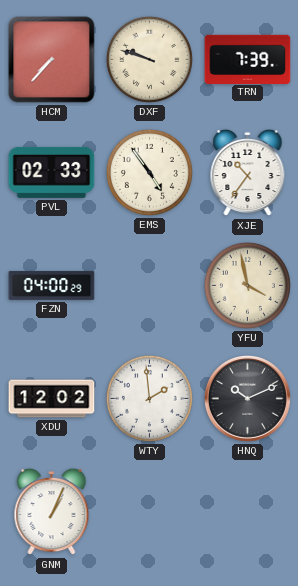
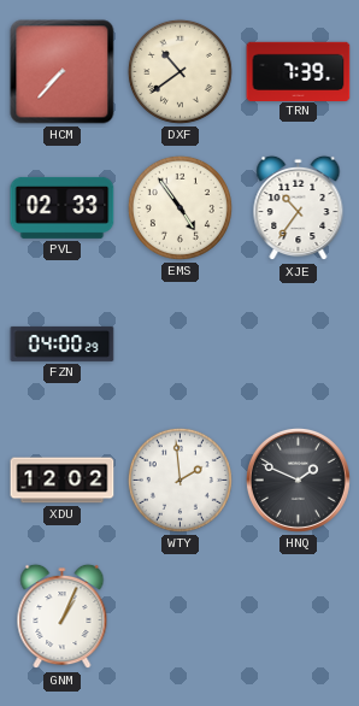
DXF: 9:48 -> 10:39
YFU: 3:58 -> none
HNQ: 10:11 -> 1:49
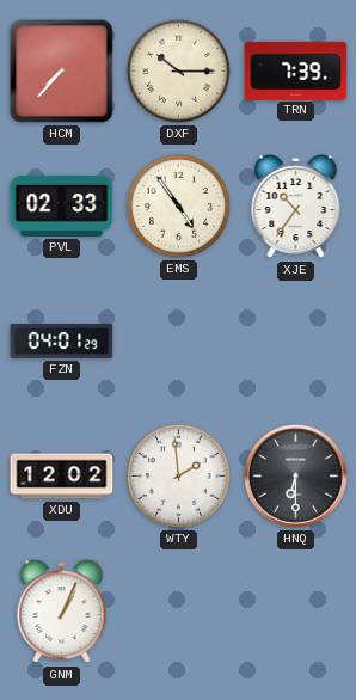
DXF: 10:39 -> 10:15
FZN: 04:00 -> 04:01
HNQ: 1:49 -> 6:30
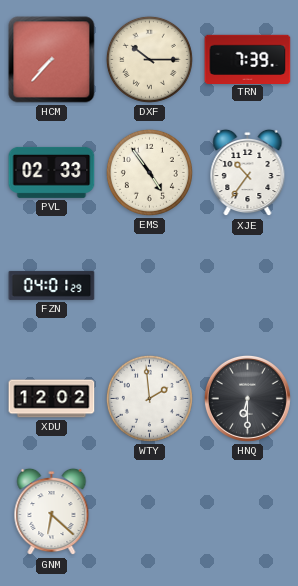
GNM: 1:04 -> 6:22
